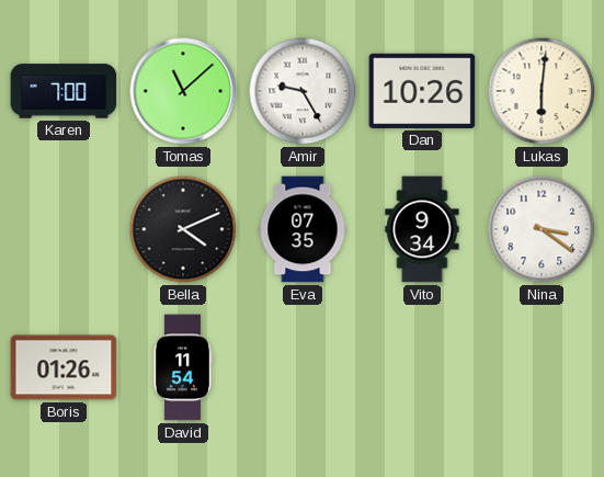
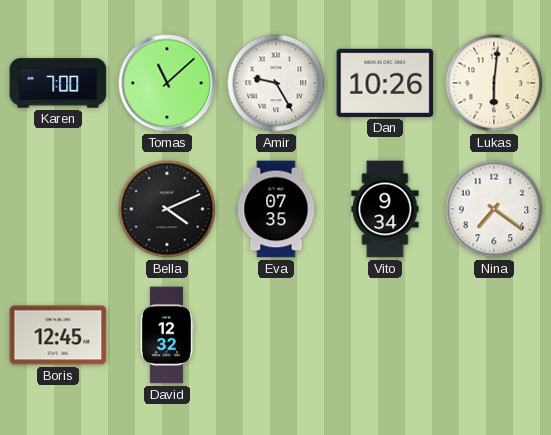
Nina: 3:21 -> 7:21
Boris: 01:26 -> 12:45
David: 11:54 -> 12:32
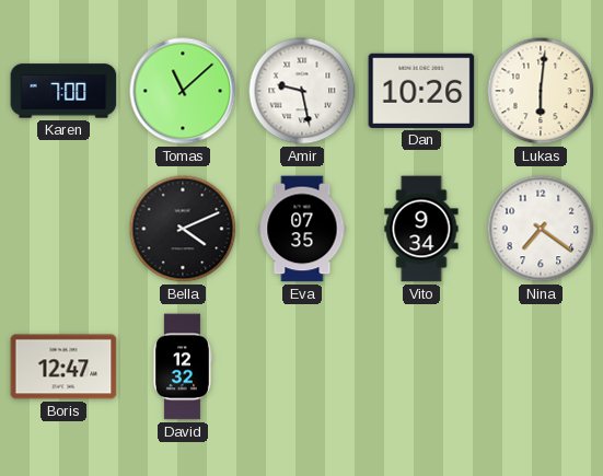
Amir: 9:25 -> 9:28
Boris: 12:45 -> 12:47
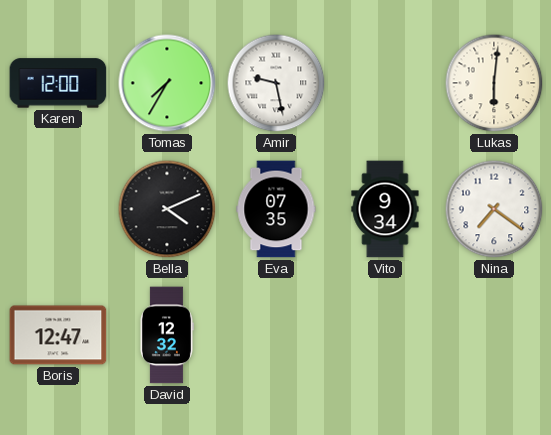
Karen: 7:00 -> 12:00
Tomas: 11:08 -> 7:35
Dan: 10:26 -> none
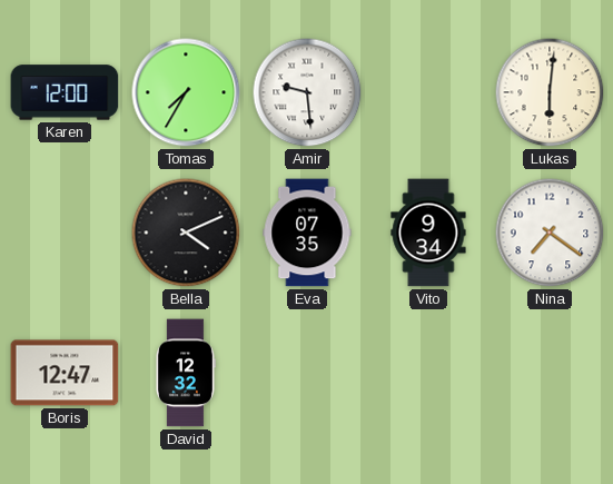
Amir: 9:28 -> 9:29
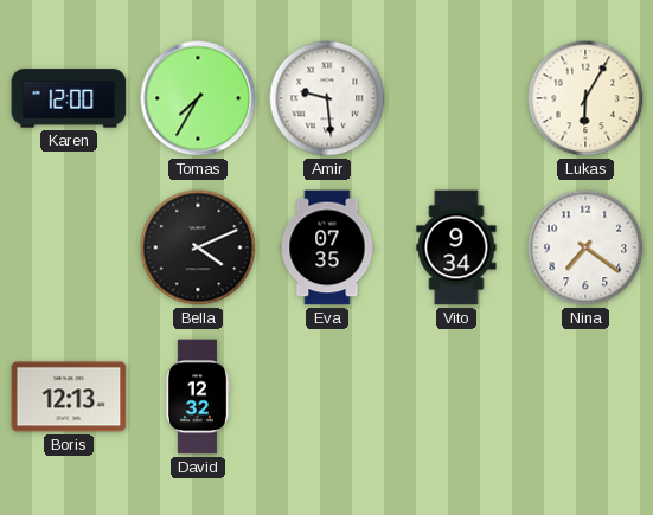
Lukas: 6:01 -> 6:05
Boris: 12:47 -> 12:13
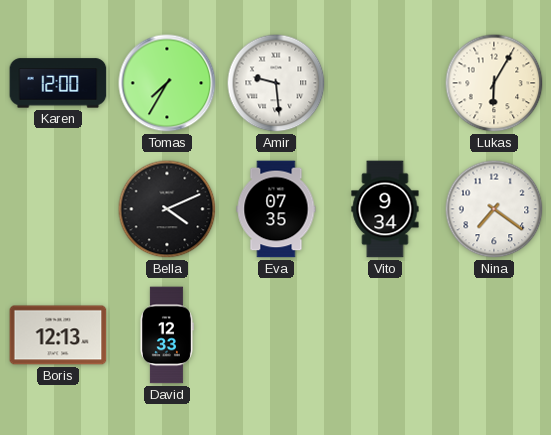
David: 12:32 -> 12:33
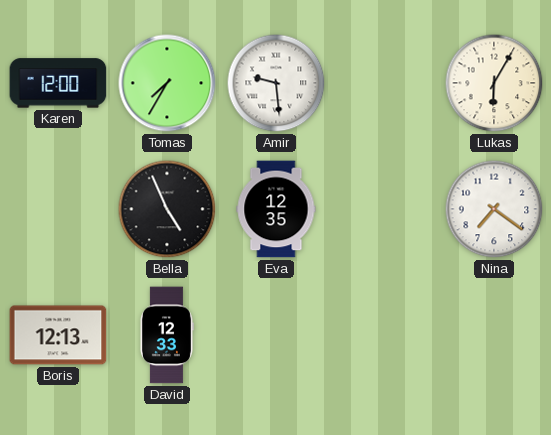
Bella: 4:11 -> 4:56
Eva: 07:35 -> 12:35
Vito: 9:34 -> none
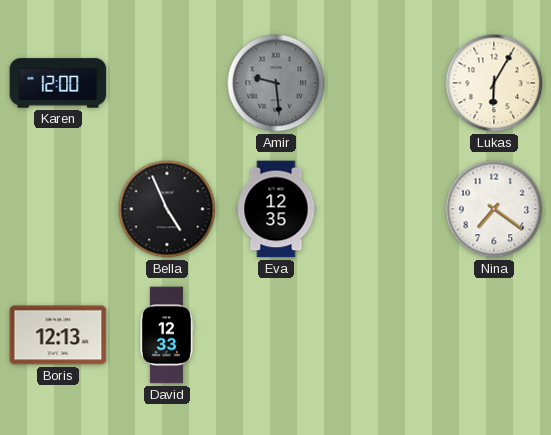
Tomas: 7:35 -> none
Amir dial: white -> grey
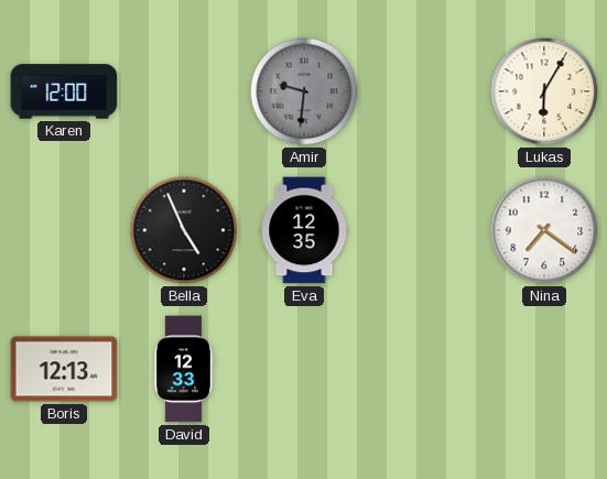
Amir: 9:29 -> 9:31
